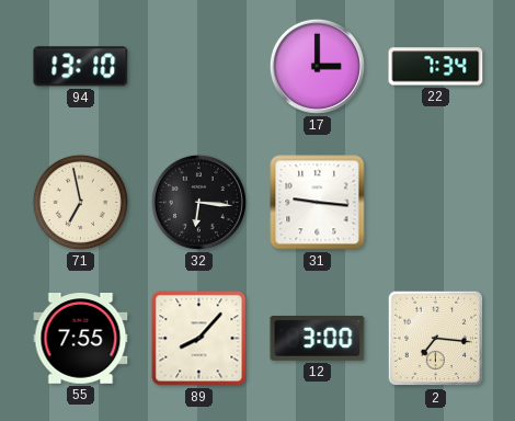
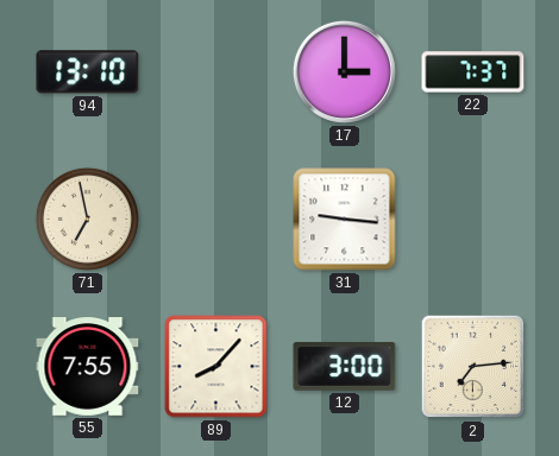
22: 7:34 -> 7:37
32: 6:16 -> none
2: 7:16 -> 7:14
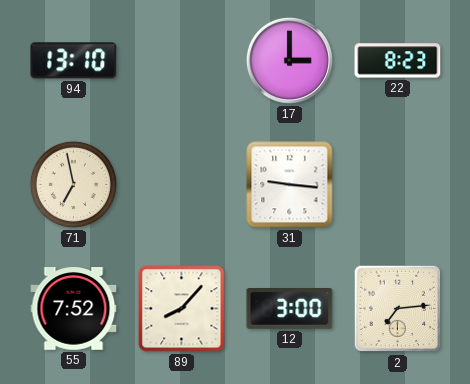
22: 7:37 -> 8:23
55: 7:55 -> 7:52
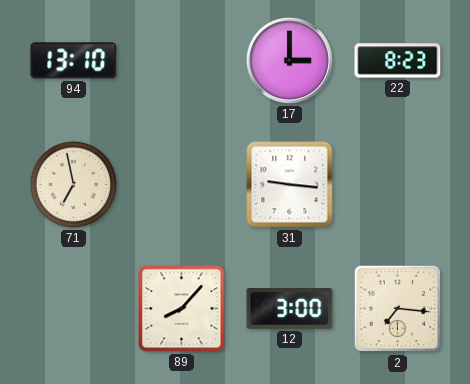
55: 7:52 -> none
2: 7:14 -> 7:16
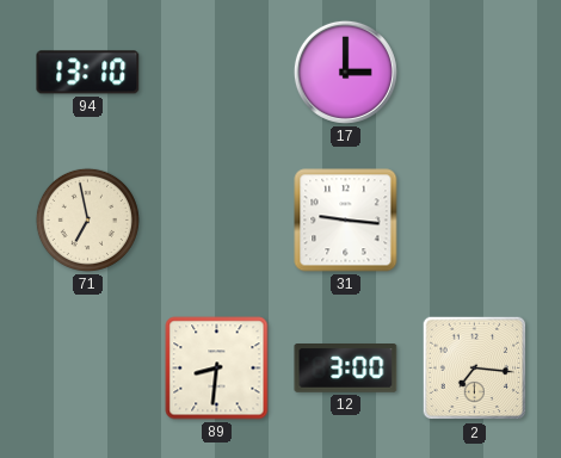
22: 8:23 -> none
89: 8:07 -> 8:31
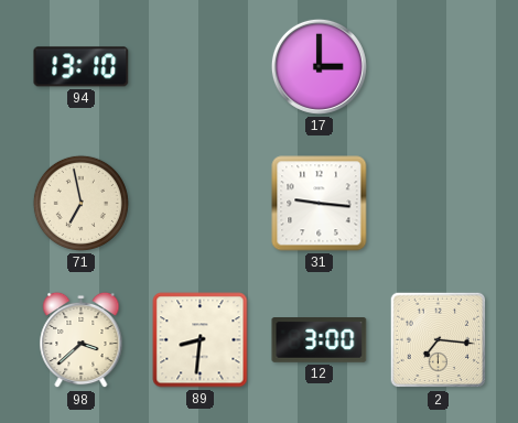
98: none -> 3:38
